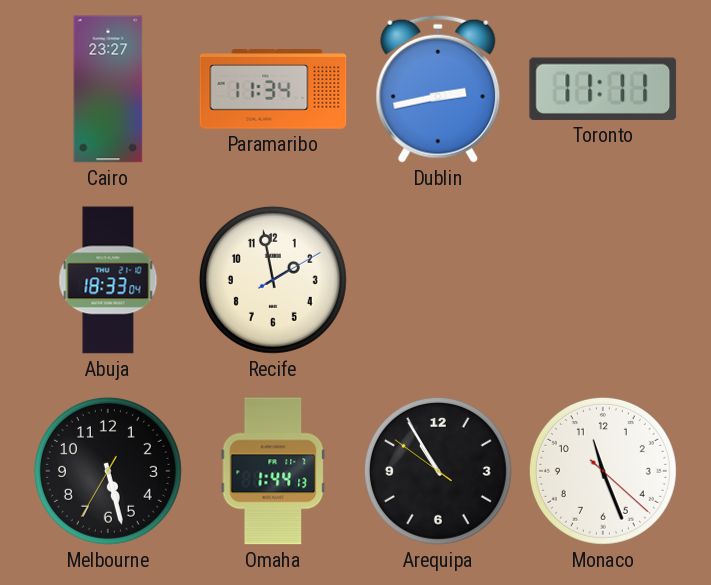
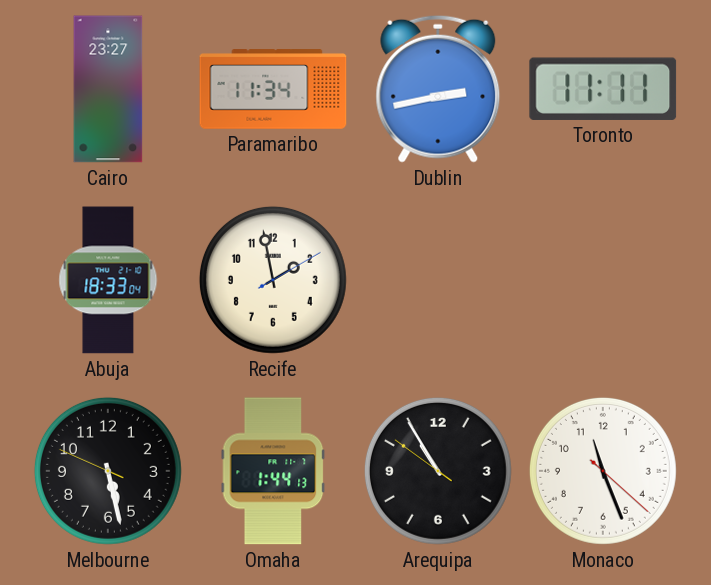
Melbourne: 5:27:35 -> 5:27:49
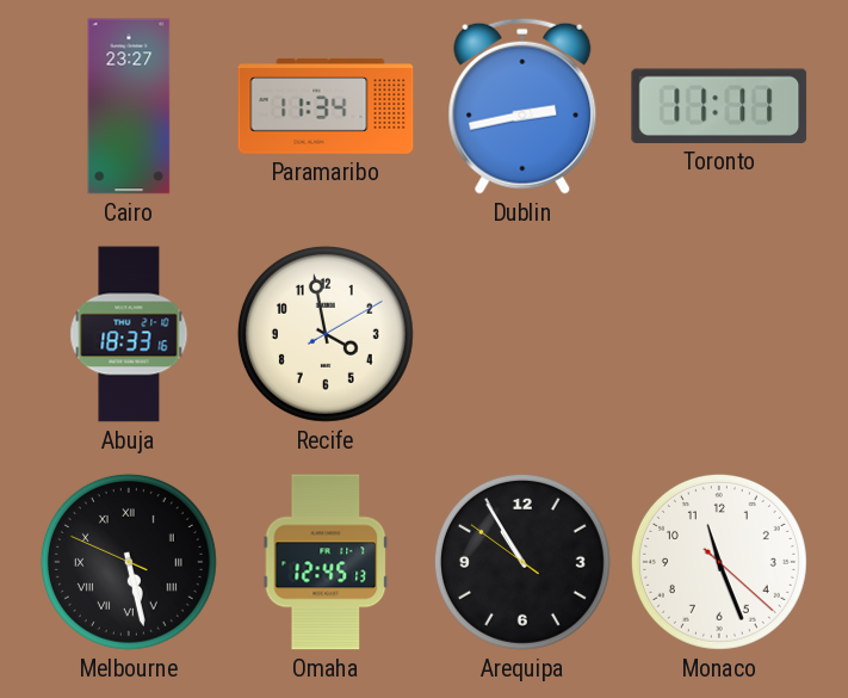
Abuja: 18:33:04 -> 18:33:16
Recife: 1:58 -> 3:58
Melbourne numerals: Arabic -> Roman
Omaha: 1:44 -> 12:45
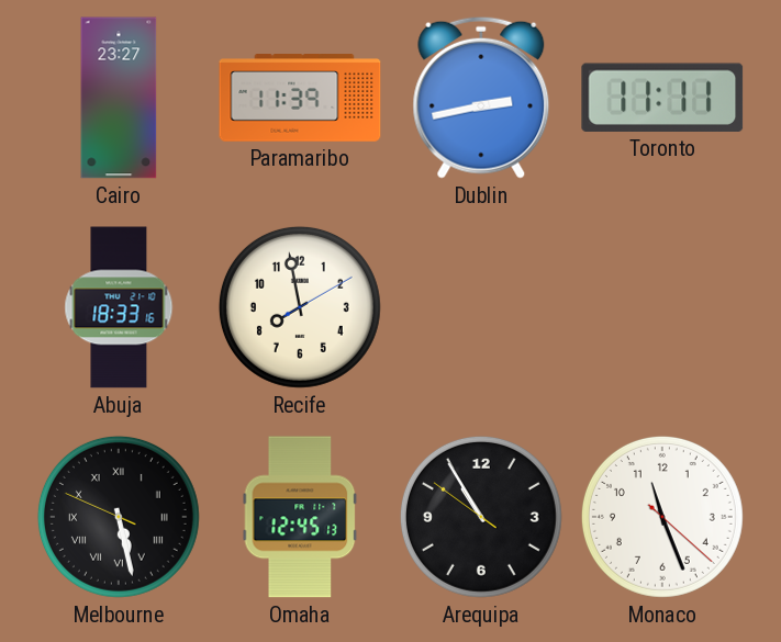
Paramaribo: 11:34 -> 11:39
Recife: 3:58 -> 7:58
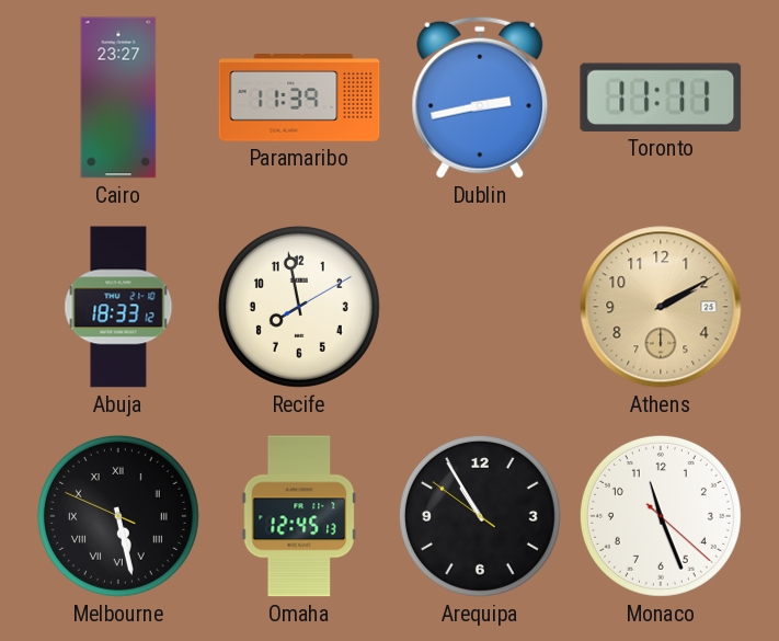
Abuja: 18:33:16 -> 18:33:12
Athens: none -> 2:10
